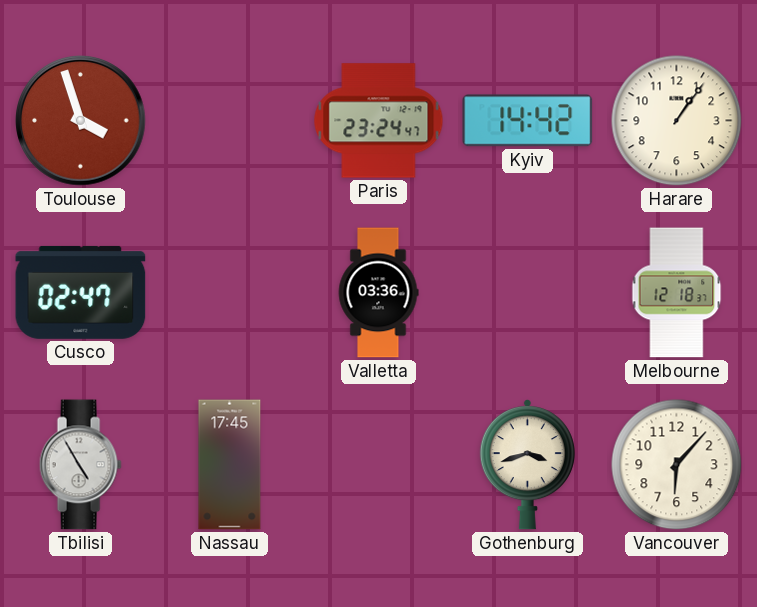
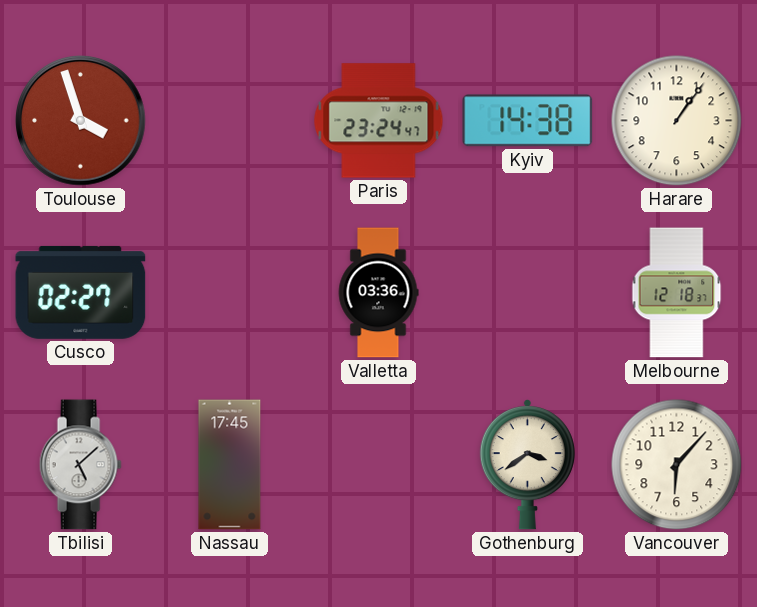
Kyiv: 14:42 -> 14:38
Cusco: 02:47 -> 02:27
Tbilisi: 4:55 -> 5:08
Gothenburg: 3:42 -> 3:39
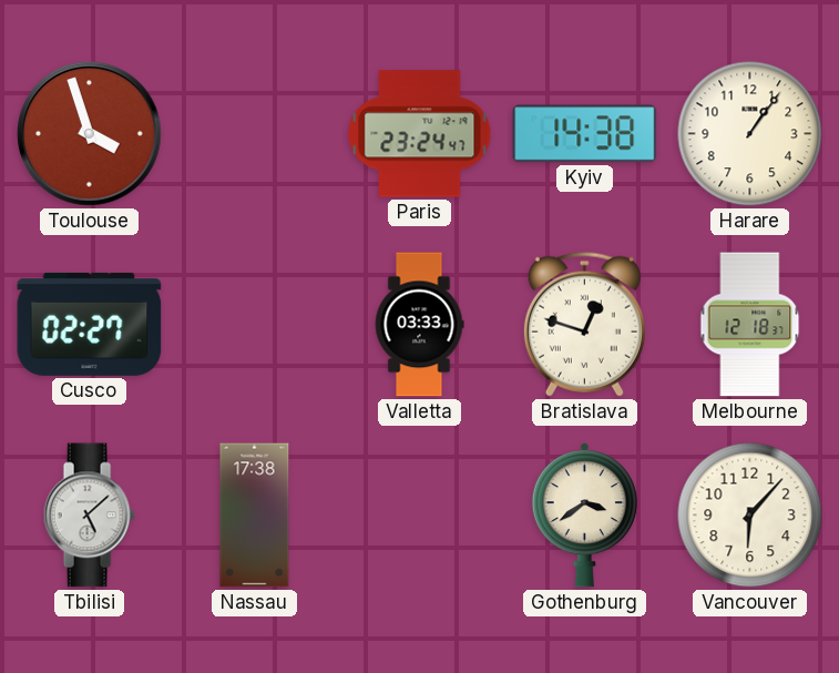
Valletta: 03:36 -> 03:33
Bratislava: none -> 12:48
Nassau: 17:45 -> 17:38
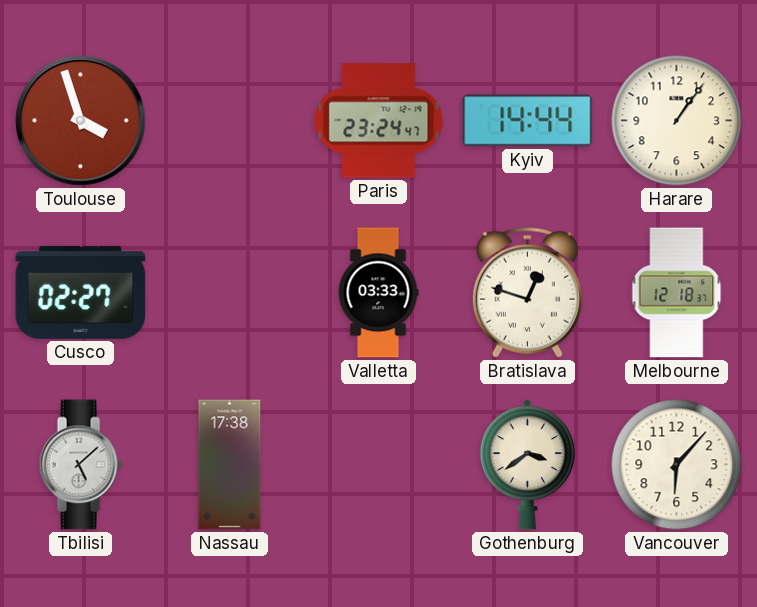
Kyiv: 14:38 -> 14:44
